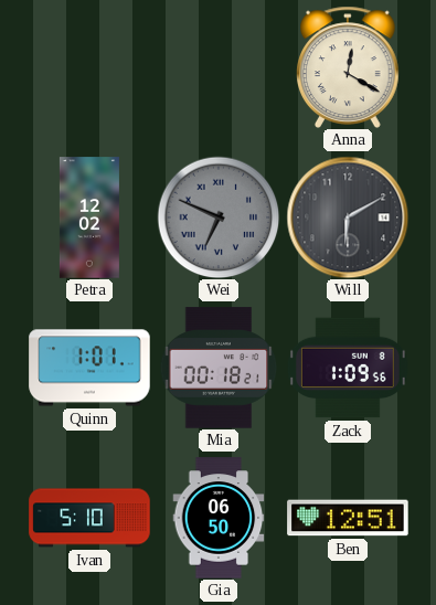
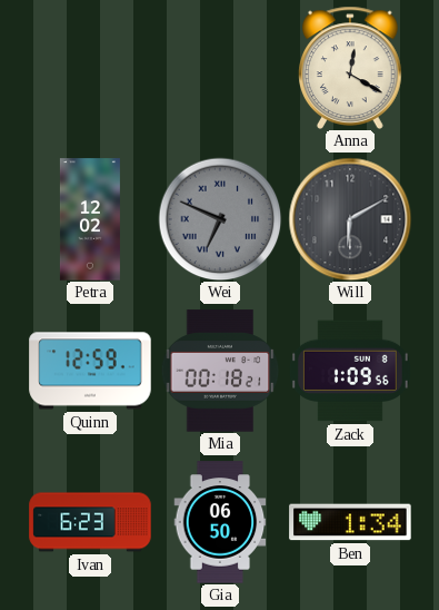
Quinn: 1:01 -> 12:59
Ivan: 5:10 -> 6:23
Ben: 12:51 -> 1:34
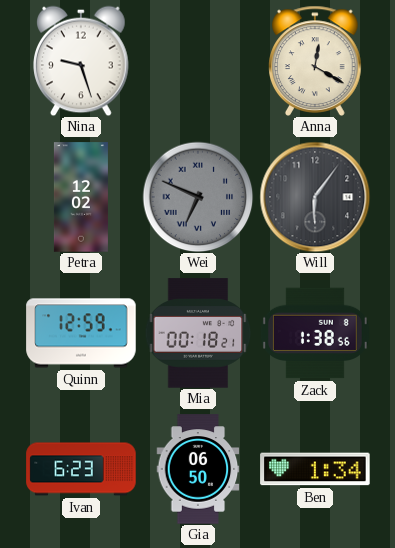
Nina: none -> 9:27
Will: 6:10 -> 6:06
Zack: 1:09 -> 1:38
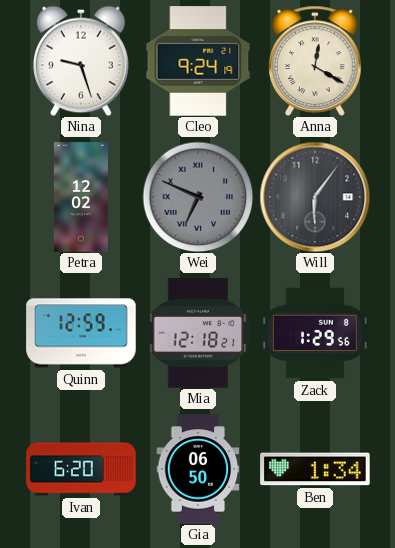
Cleo: none -> 9:24
Mia: 00:18 -> 12:18
Zack: 1:38 -> 1:29
Ivan: 6:23 -> 6:20
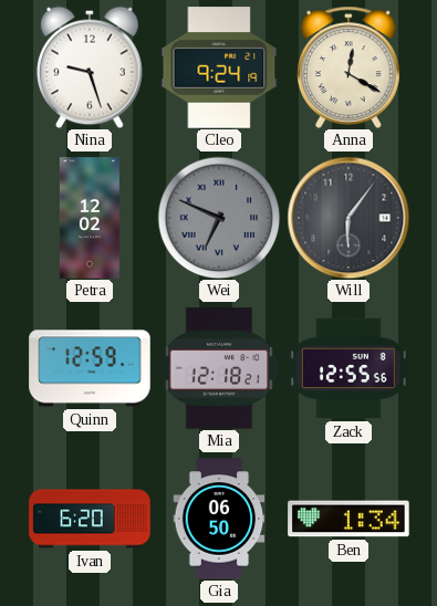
Zack: 1:29 -> 12:55
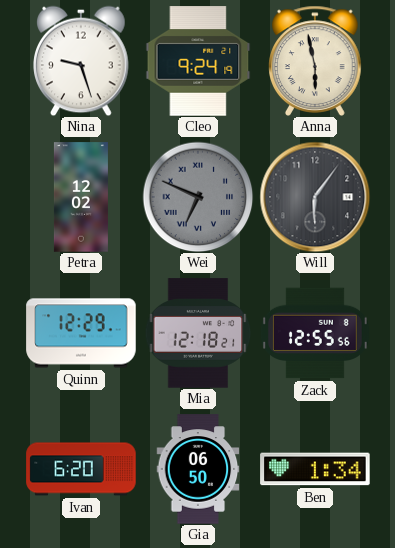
Anna: 12:20 -> 5:58
Quinn: 12:59 -> 12:29
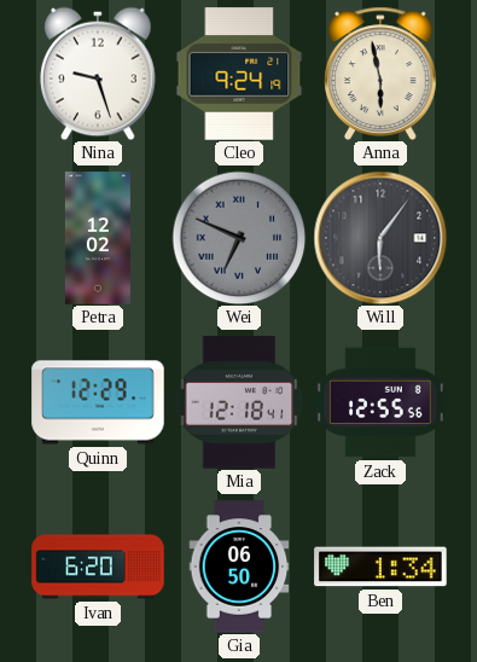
Mia: 12:18:21 -> 12:18:41
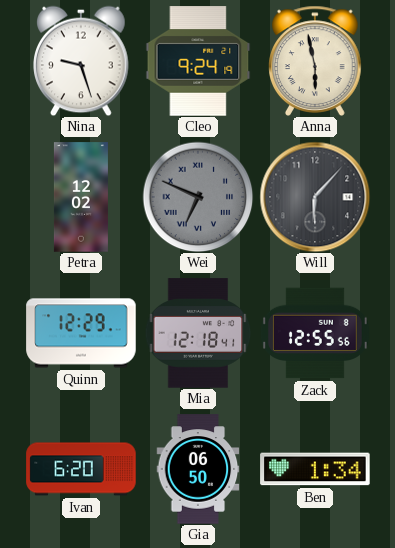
Will: 6:06 -> 6:07
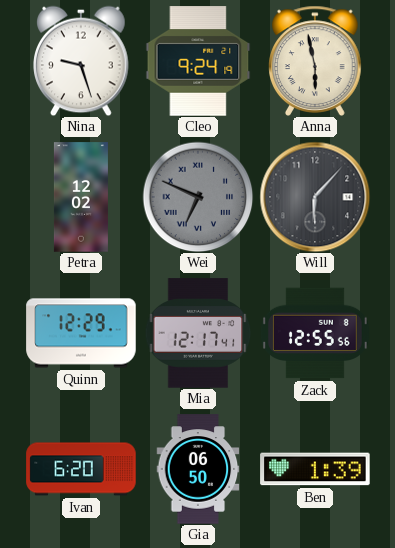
Mia: 12:18 -> 12:17
Ben: 1:34 -> 1:39
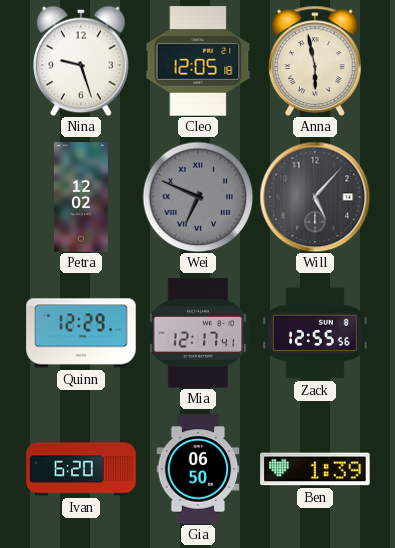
Cleo: 9:24 -> 12:05
Will: 6:07 -> 5:07
